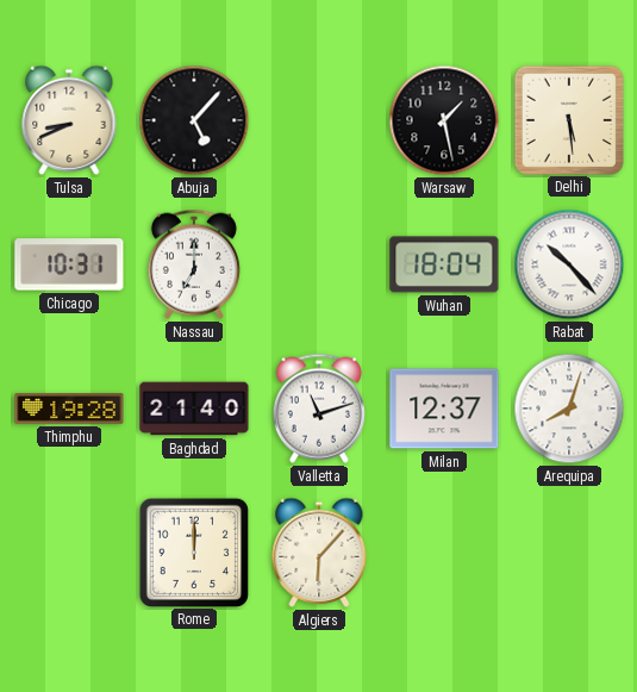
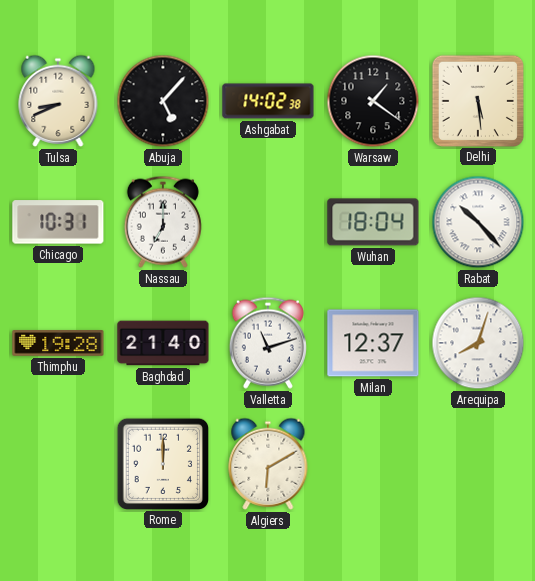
Ashgabat: none -> 14:02
Warsaw: 1:28 -> 1:21
Algiers: 6:07 -> 6:10
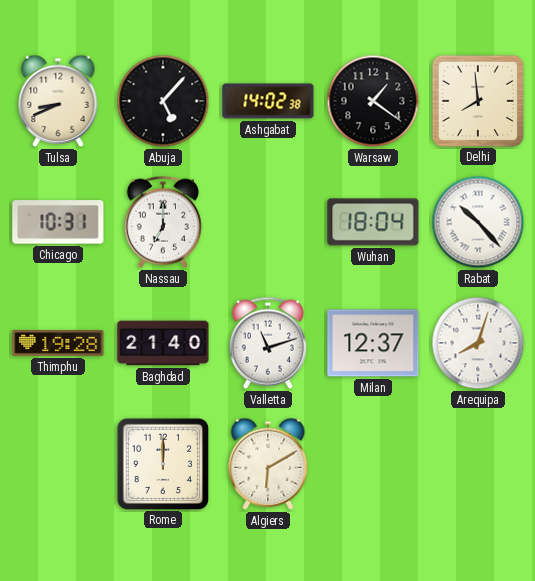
Delhi: 5:29 -> 7:59
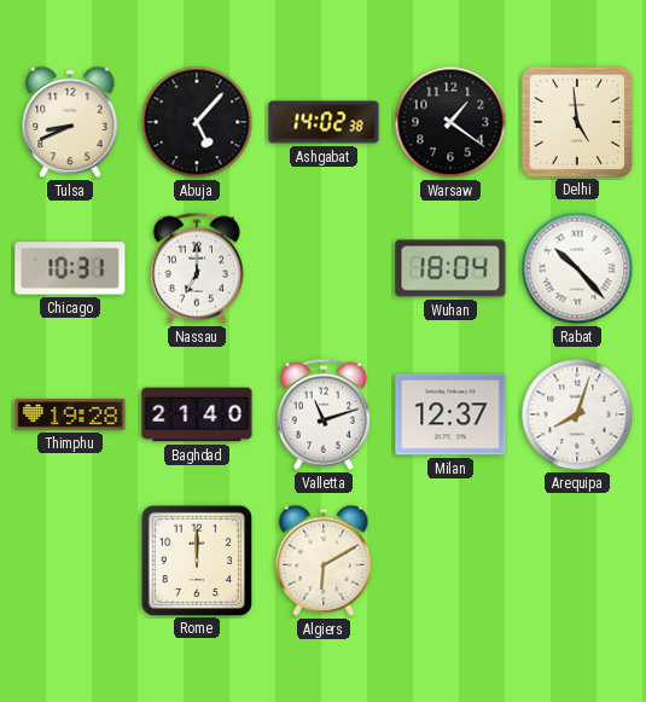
Delhi: 7:59 -> 4:59
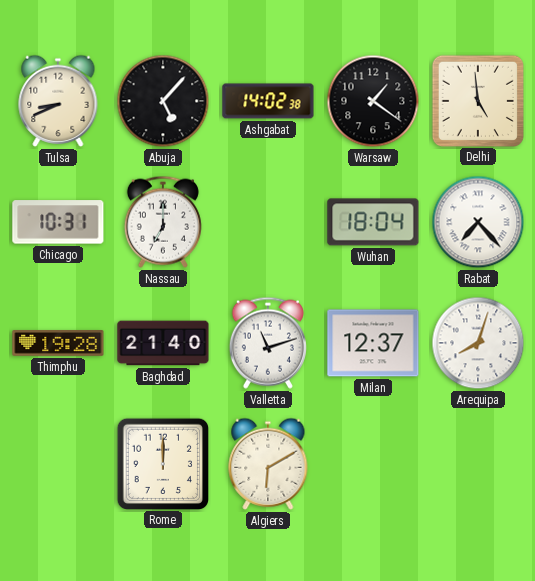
Rabat: 10:23 -> 7:23
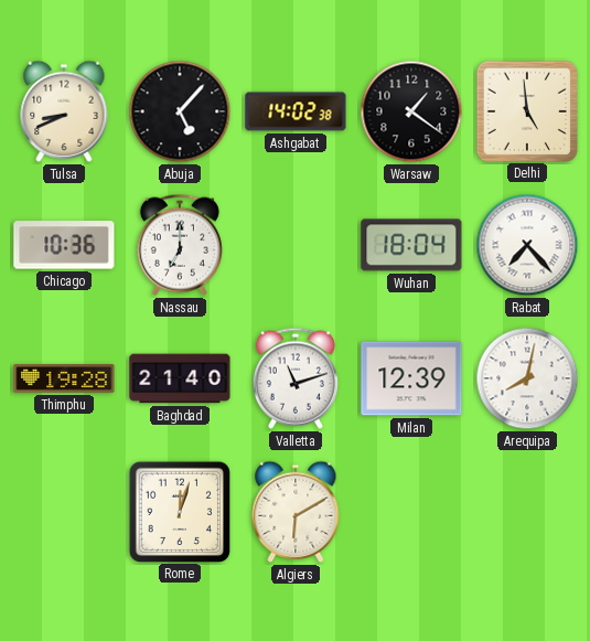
Chicago: 10:31 -> 10:36
Milan: 12:37 -> 12:39
Arequipa: 8:03 -> 8:02
Rome: 12:00 -> 12:03
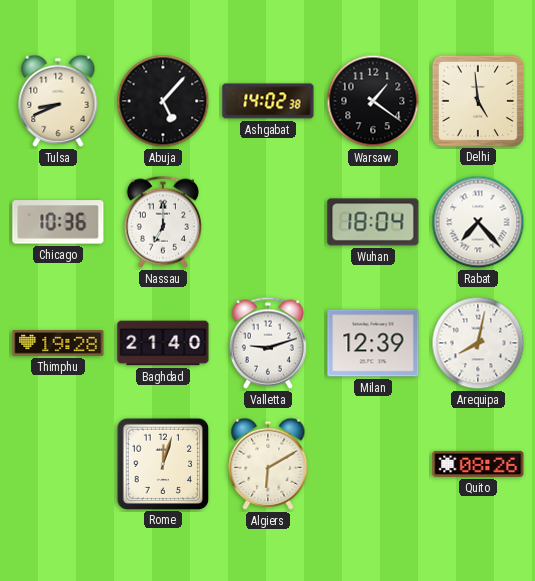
Valletta: 11:12 -> 9:12
Quito: none -> 08:26
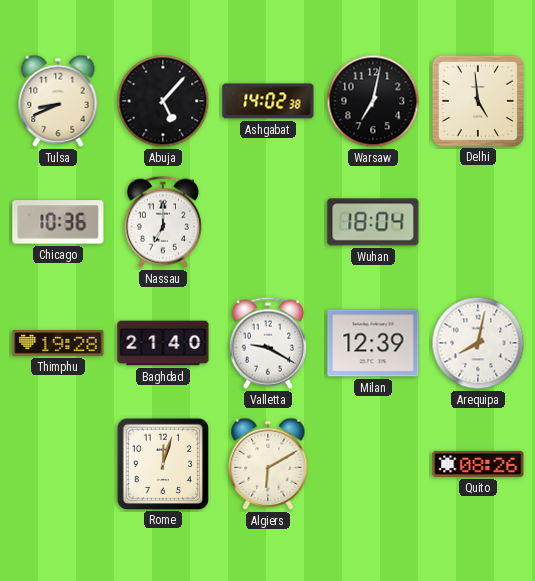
Warsaw: 1:21 -> 7:02
Rabat: 7:23 -> none
Valletta: 9:12 -> 9:20
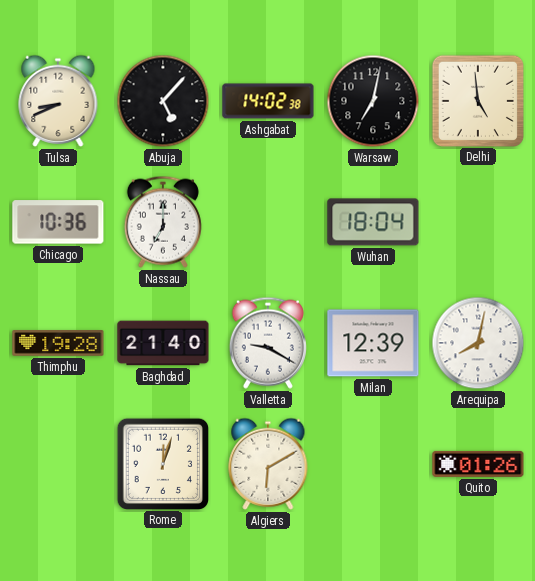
Quito: 08:26 -> 01:26
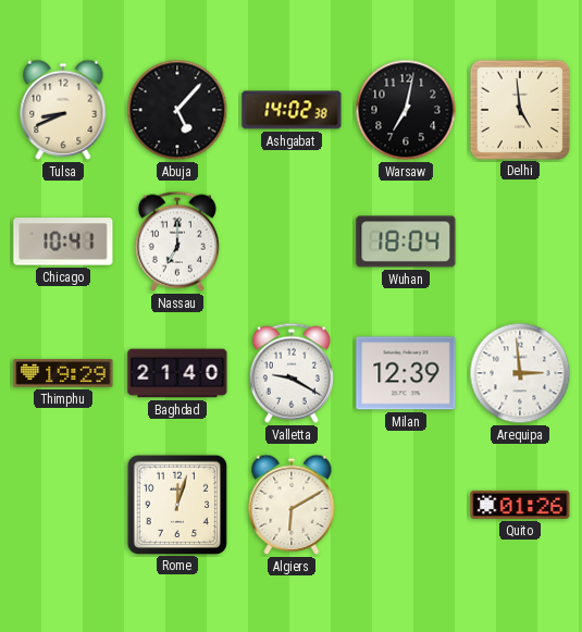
Chicago: 10:36 -> 10:41
Thimphu: 19:28 -> 19:29
Arequipa: 8:02 -> 2:59
